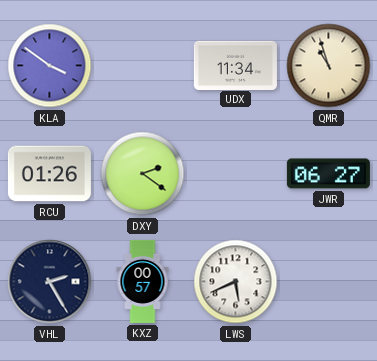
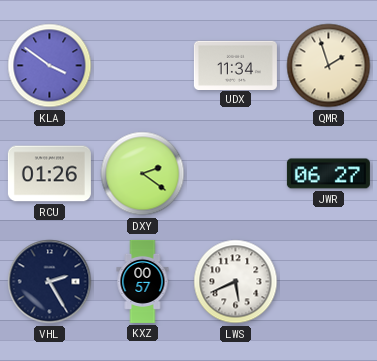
QMR: 10:57 -> 1:57
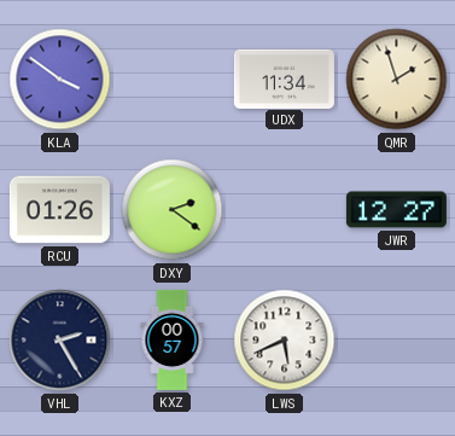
JWR: 06:27 -> 12:27
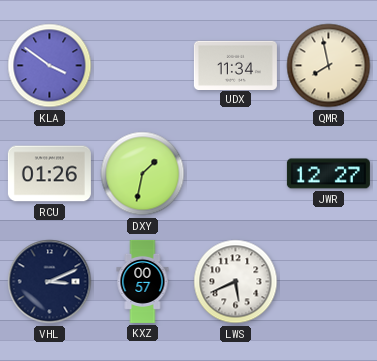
QMR: 1:57 -> 7:58
DXY: 2:21 -> 1:32
VHL: 2:25 -> 3:11
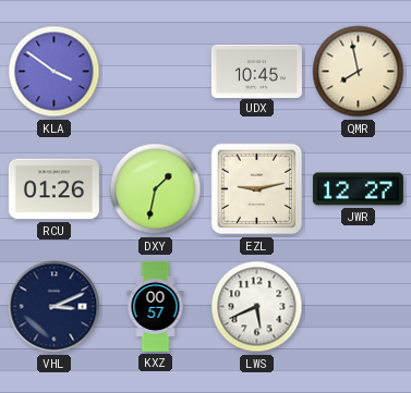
UDX: 11:34 -> 10:45
EZL: none -> 9:13
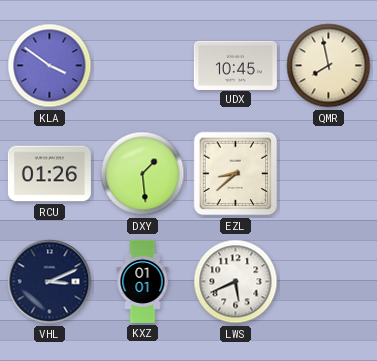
DXY: 1:32 -> 1:29
EZL: 9:13 -> 8:38
JWR: 12:27 -> none
KXZ: 00:57 -> 01:01
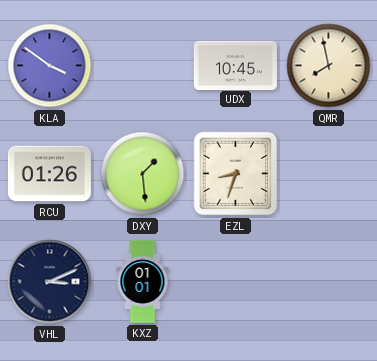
EZL: 8:38 -> 8:33
LWS: 5:41 -> none
